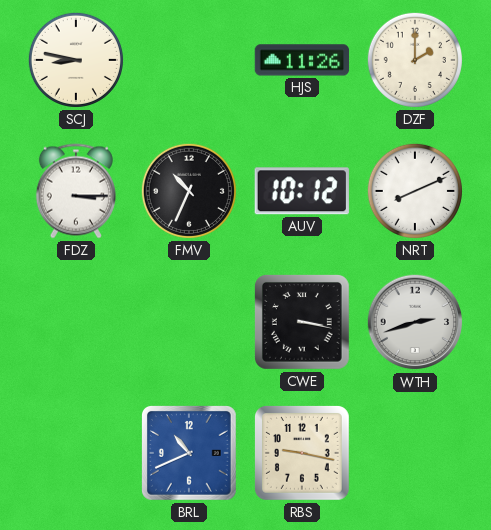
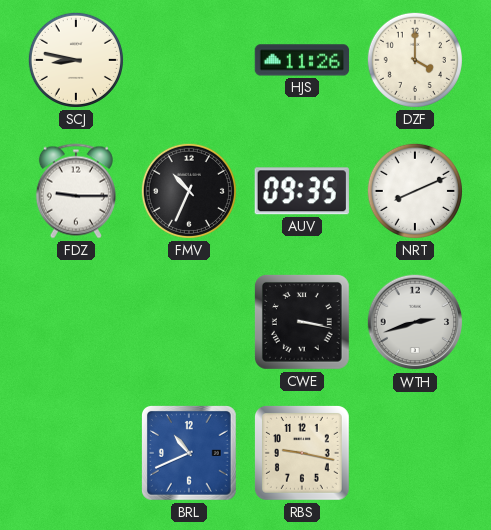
DZF: 2:00 -> 4:00
FDZ: 3:15 -> 9:15
AUV: 10:12 -> 09:35
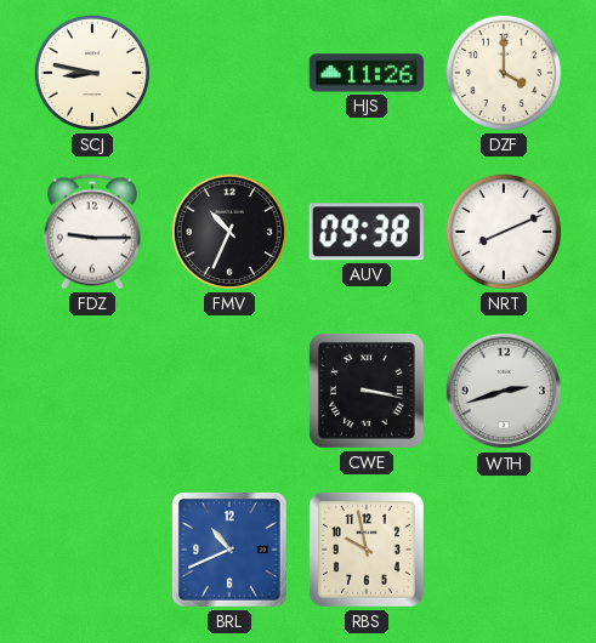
AUV: 09:35 -> 09:38
RBS: 9:17 -> 9:58
